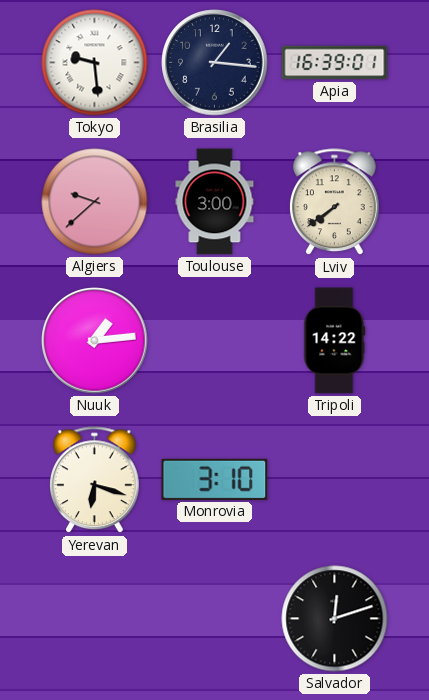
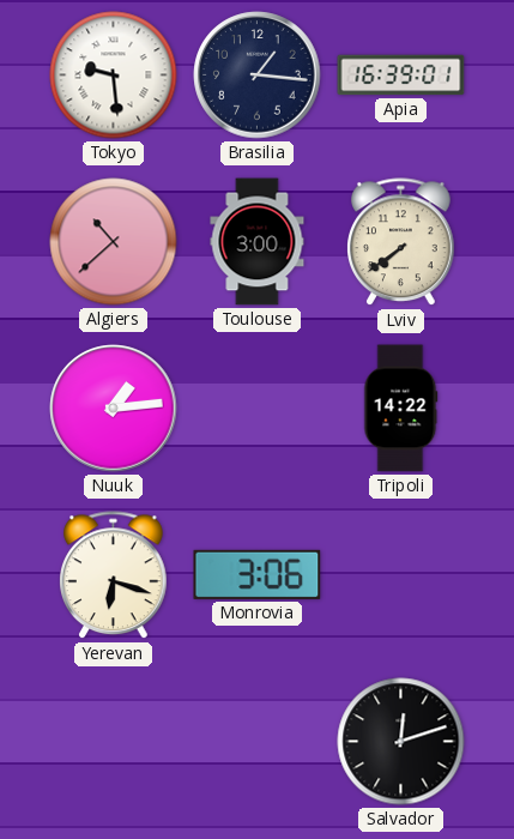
Algiers: 9:38 -> 10:38
Monrovia: 3:10 -> 3:06
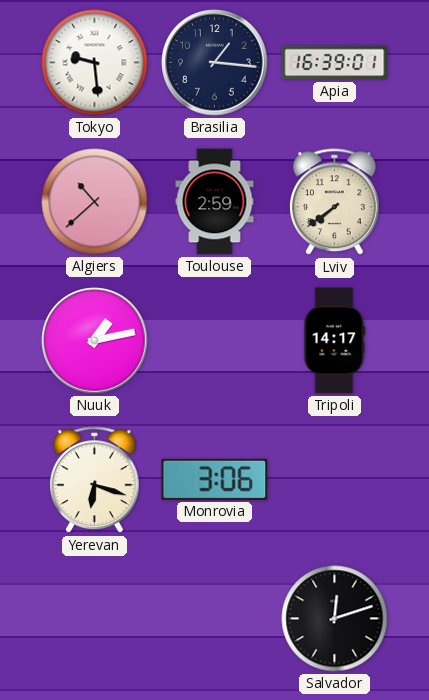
Toulouse: 3:00 -> 2:59
Nuuk: 1:14 -> 1:13
Tripoli: 14:22 -> 14:17
